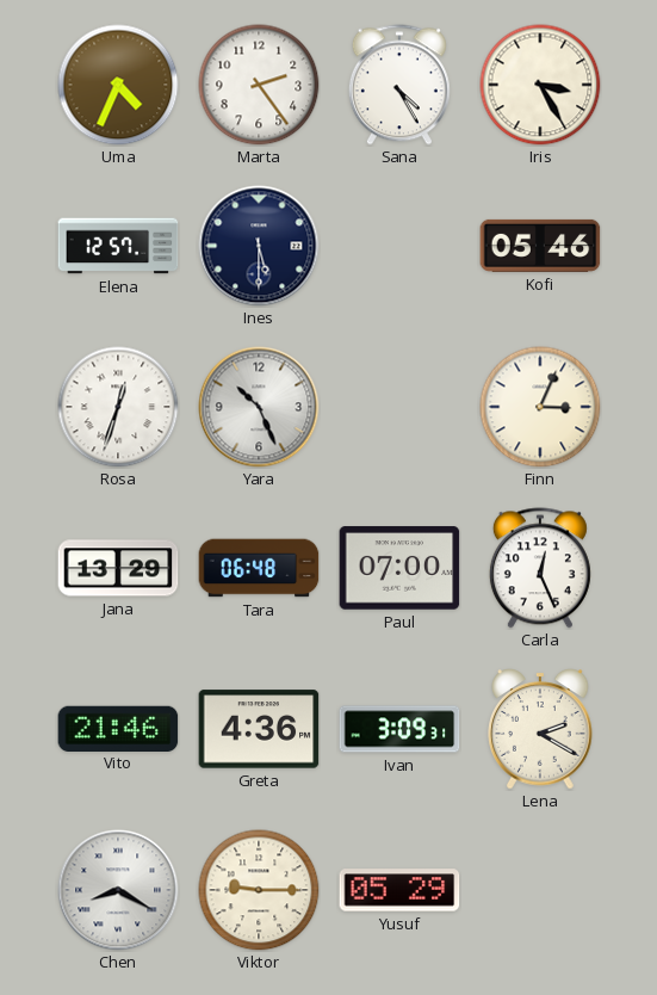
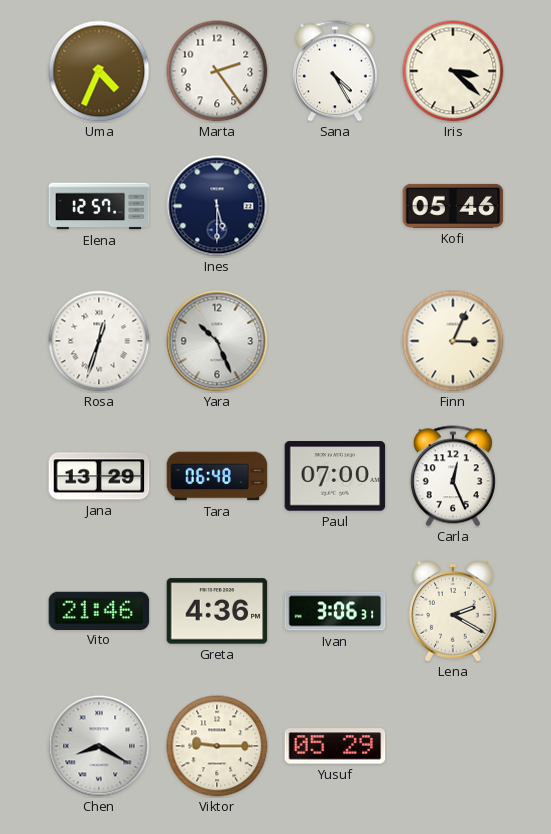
Iris: 3:25 -> 3:22
Ivan: 3:09 -> 3:06
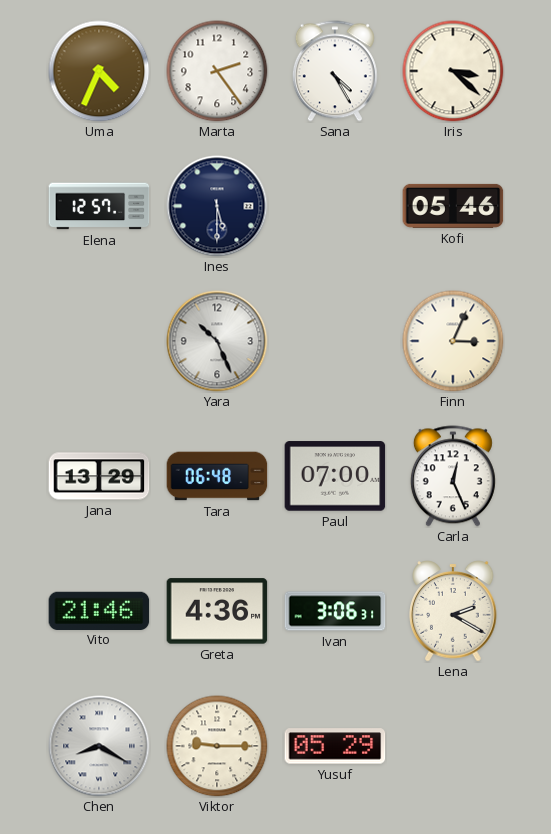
Rosa: 12:33 -> none
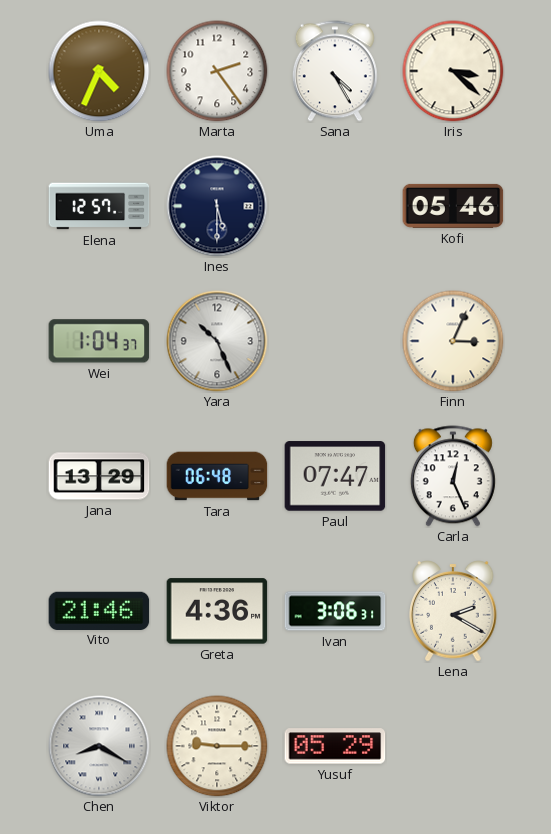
Wei: none -> 1:04
Paul: 07:00 -> 07:47
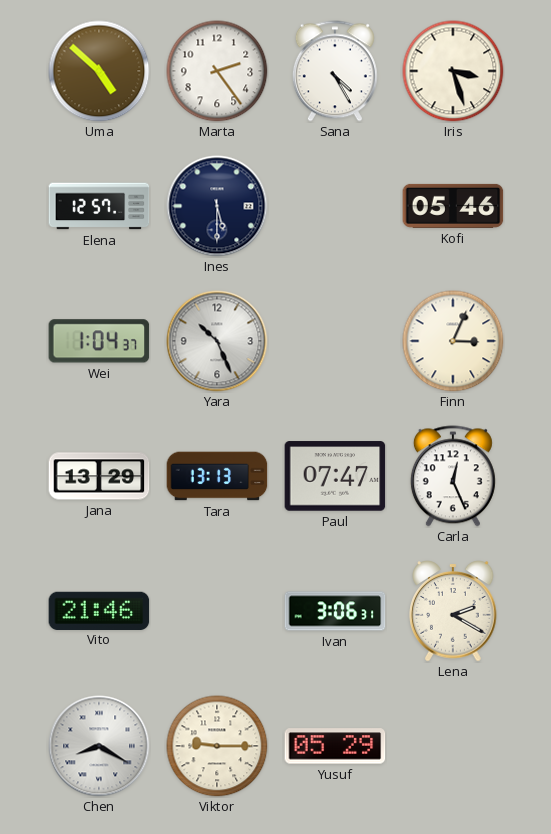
Uma: 4:34 -> 4:52
Iris: 3:22 -> 3:27
Tara: 06:48 -> 13:13
Greta: 4:36 -> none
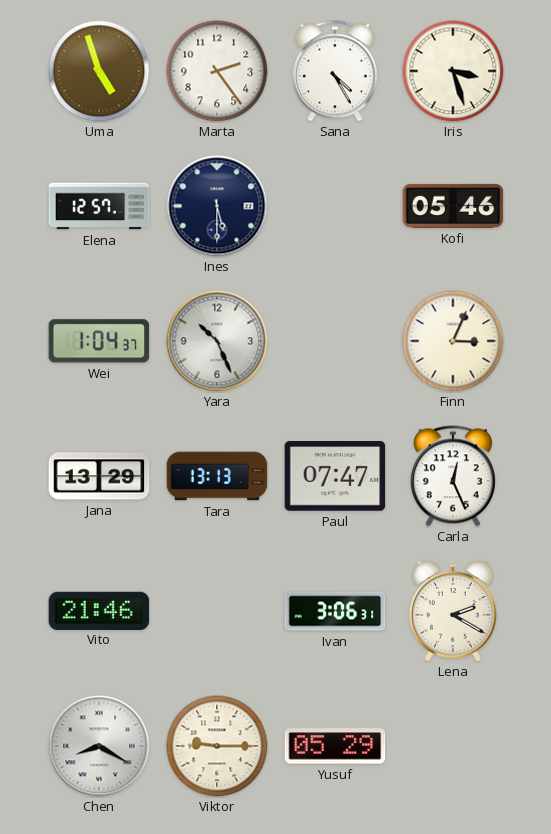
Uma: 4:52 -> 4:57
